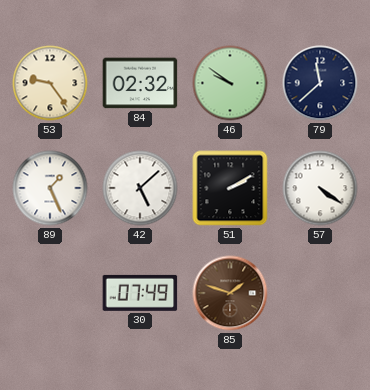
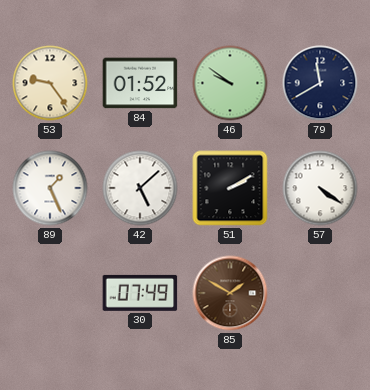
84: 02:32 -> 01:52
79: 11:38 -> 11:40
85: 1:48 -> 1:50
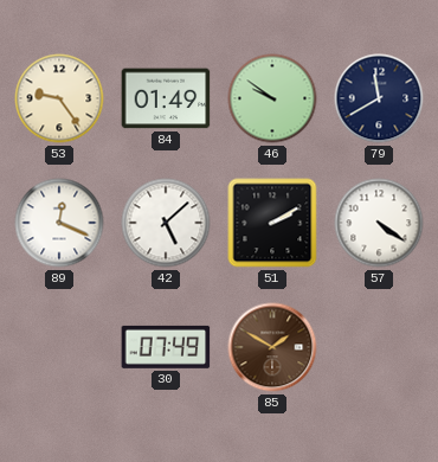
84: 01:52 -> 01:49
89: 1:26 -> 12:19
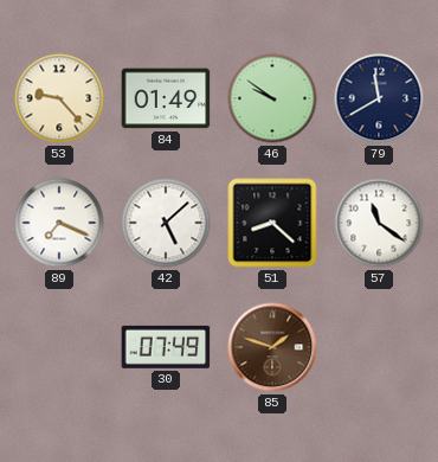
53: 9:24 -> 9:23
89: 12:19 -> 7:19
51: 2:10 -> 8:22
57: 4:21 -> 11:21
85: 1:50 -> 1:48
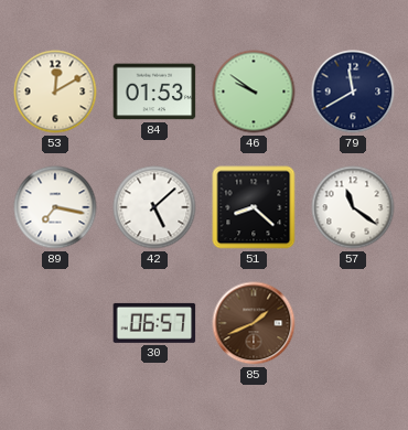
53: 9:23 -> 12:10
84: 01:49 -> 01:53
89: 7:19 -> 7:17
30: 07:49 -> 06:57
85: 1:48 -> 1:41
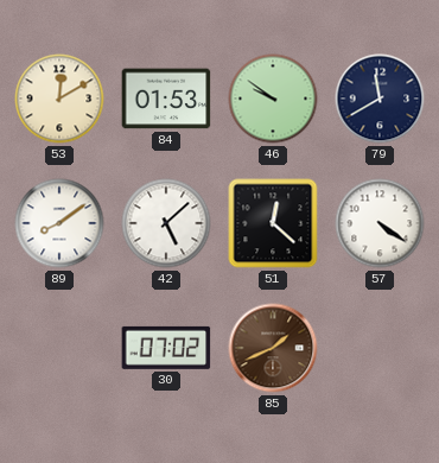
89: 7:17 -> 8:09
51: 8:22 -> 12:22
57: 11:21 -> 4:21
30: 06:57 -> 07:02
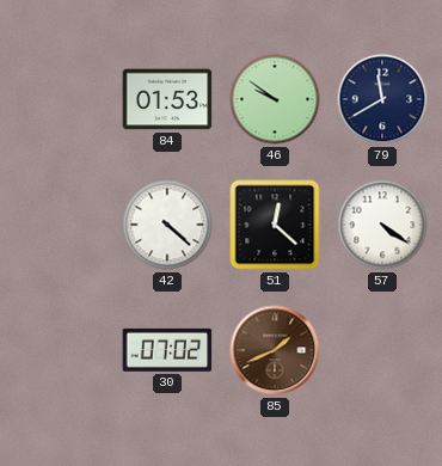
53: 12:10 -> none
89: 8:09 -> none
42: 5:08 -> 4:22
